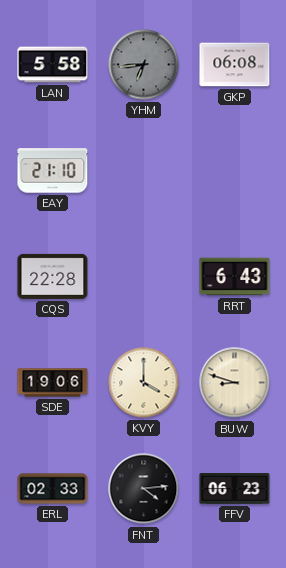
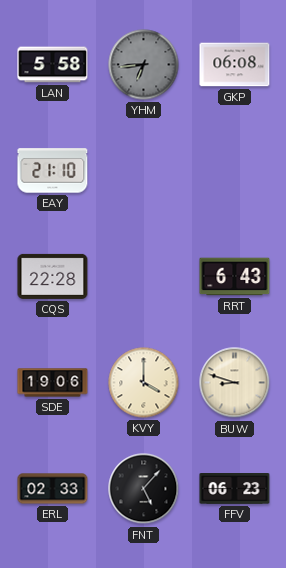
FNT: 4:14 -> 5:07
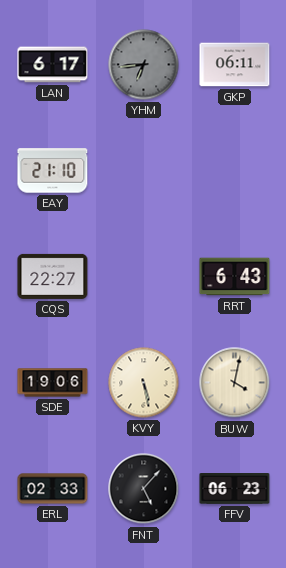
LAN: 5:58 -> 6:17
GKP: 06:08 -> 06:11
CQS: 22:28 -> 22:27
KVY: 4:00 -> 5:28
BUW: 8:48 -> 4:02
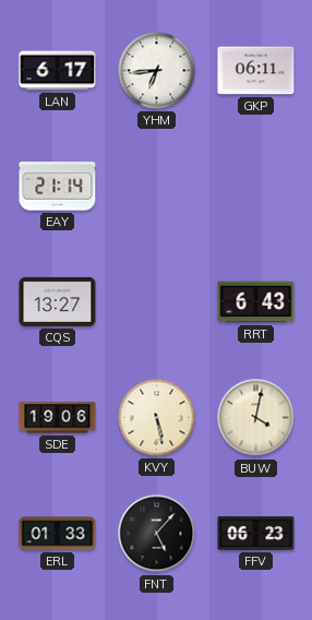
YHM dial: grey -> white
EAY: 21:10 -> 21:14
CQS: 22:27 -> 13:27
ERL: 02:33 -> 01:33
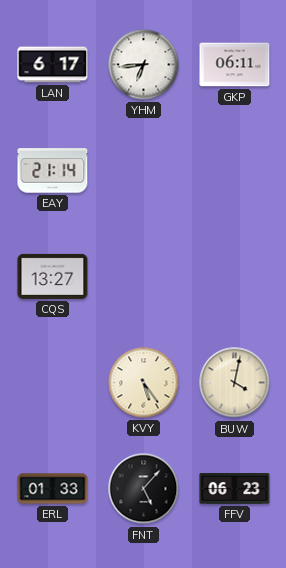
RRT: 6:43 -> none
SDE: 19:06 -> none
KVY: 5:28 -> 5:24
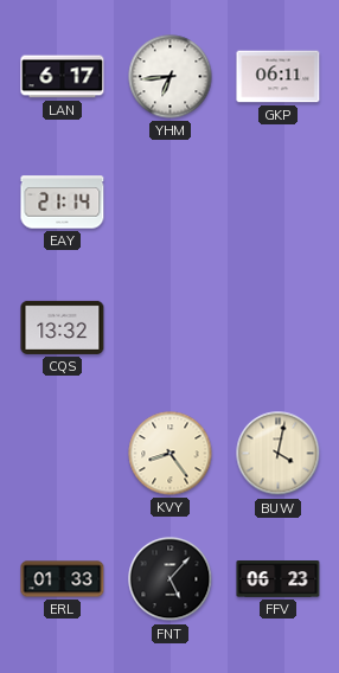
CQS: 13:27 -> 13:32
KVY: 5:24 -> 8:24
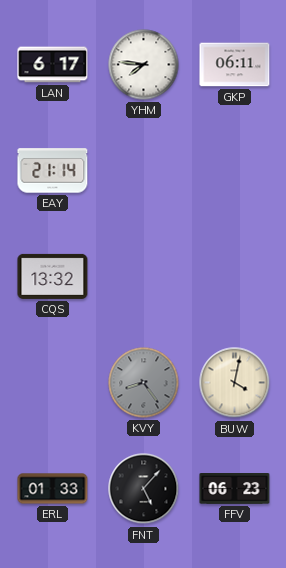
YHM: 6:44 -> 7:46
KVY dial: cream -> grey
